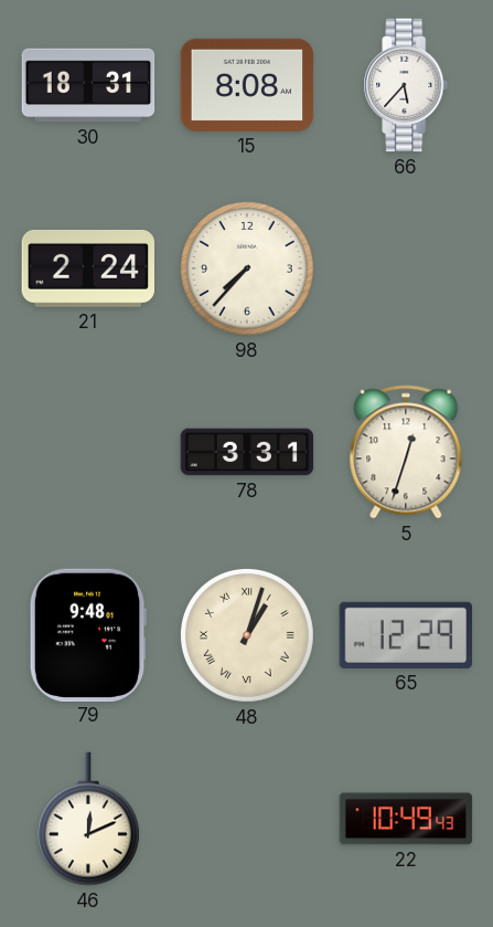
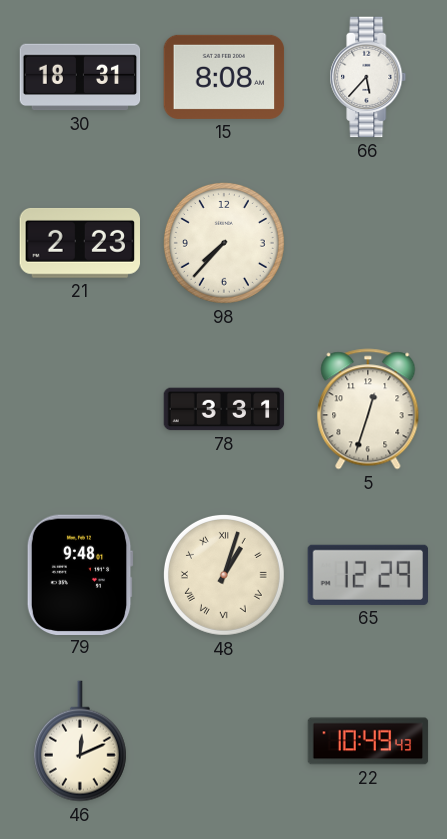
21: 2:24 -> 2:23
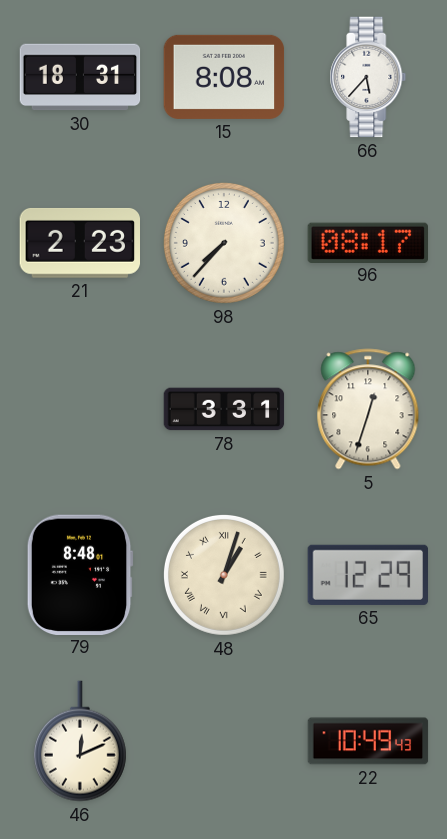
96: none -> 08:17
79: 9:48 -> 8:48
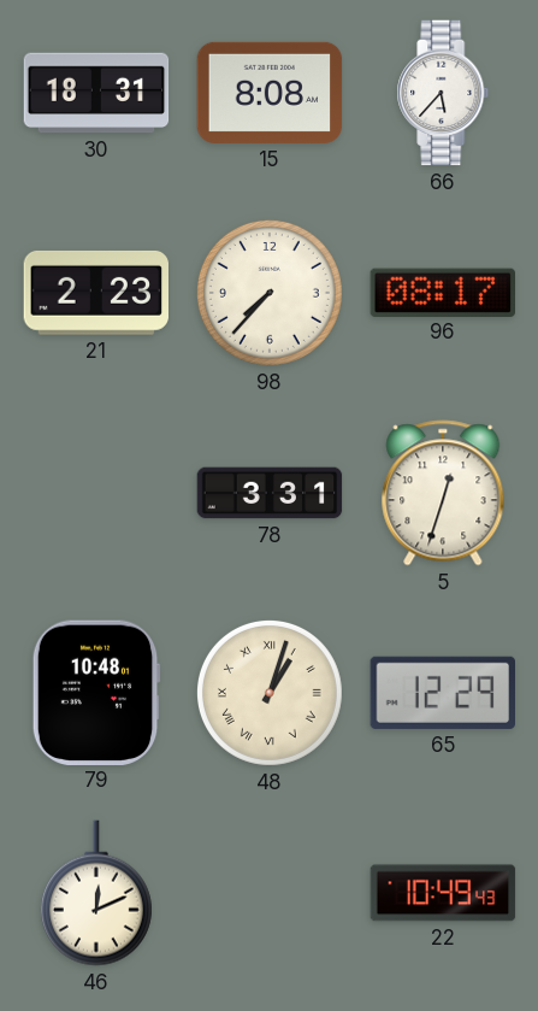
79: 8:48 -> 10:48
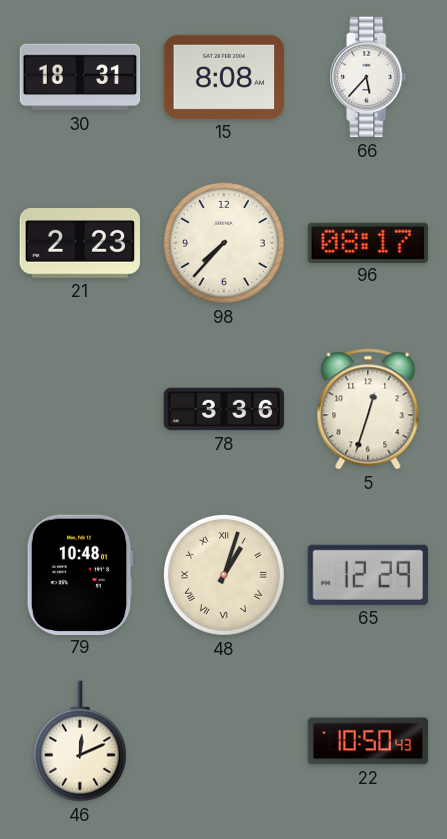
78: 3:31 -> 3:36
22: 10:49 -> 10:50
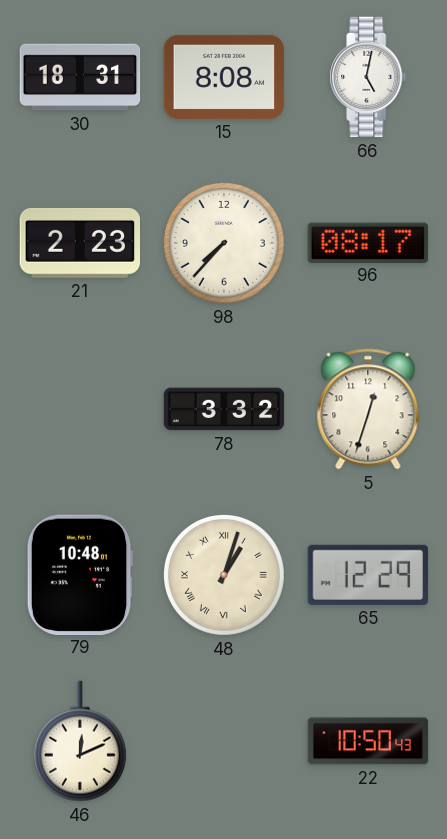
66: 5:37 -> 5:02
78: 3:36 -> 3:32
